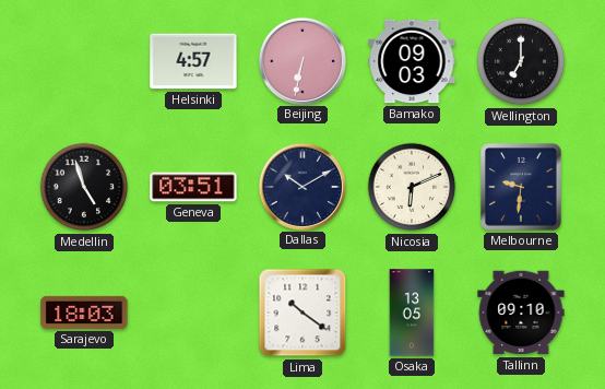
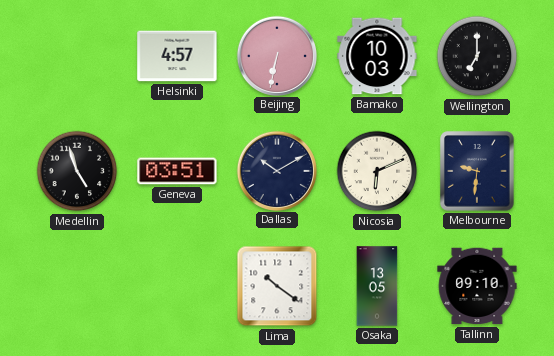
Bamako: 09:03 -> 10:03
Sarajevo: 18:03 -> none
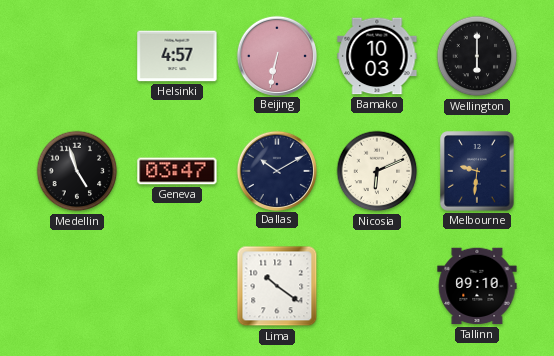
Wellington: 7:00 -> 6:00
Geneva: 03:51 -> 03:47
Osaka: 13:05 -> none
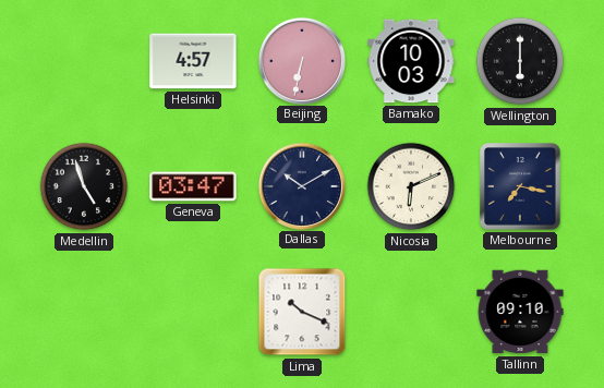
Melbourne: 9:31 -> 7:17
Lima: 10:21 -> 10:19
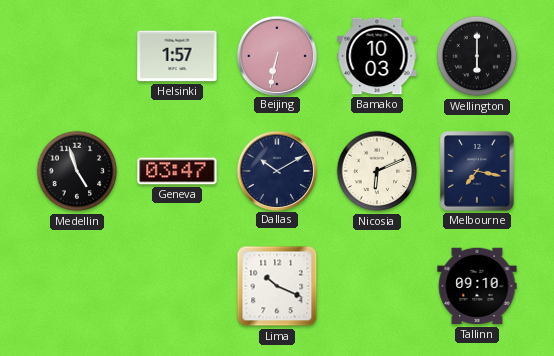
Helsinki: 4:57 -> 1:57
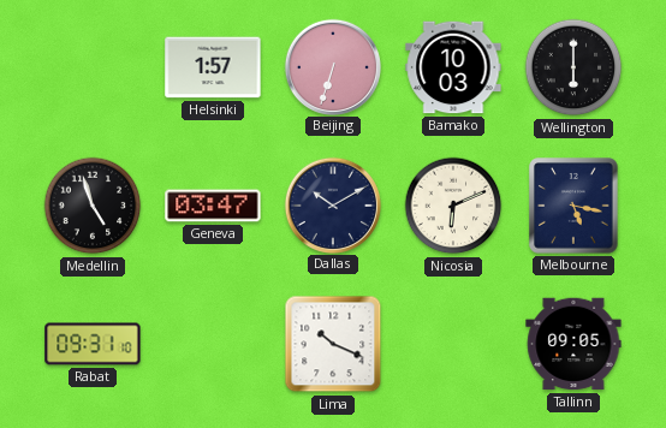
Beijing: 6:32 -> 6:33
Melbourne: 7:17 -> 5:17
Rabat: none -> 09:31
Tallinn: 09:10 -> 09:05
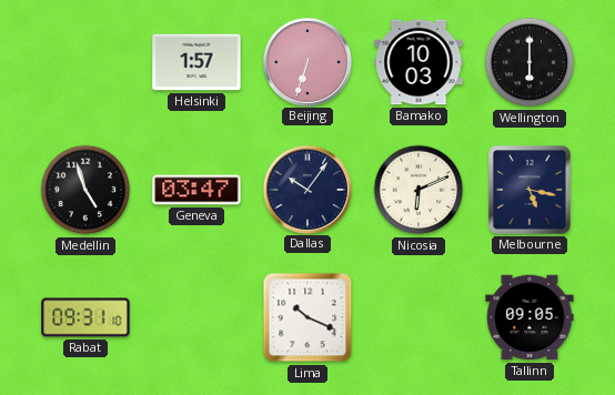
Dallas: 10:10 -> 10:06
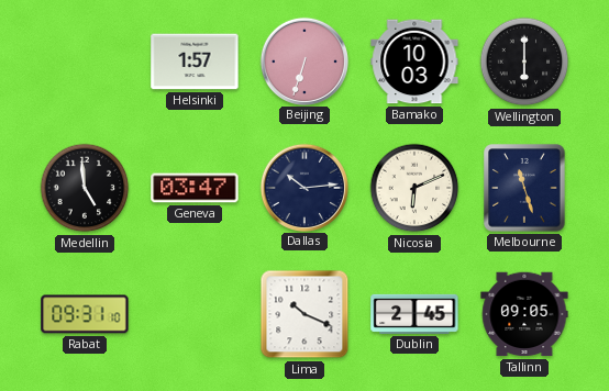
Medellin: 4:57 -> 4:59
Dallas: 10:06 -> 10:14
Melbourne: 5:17 -> 11:27
Dublin: none -> 2:45
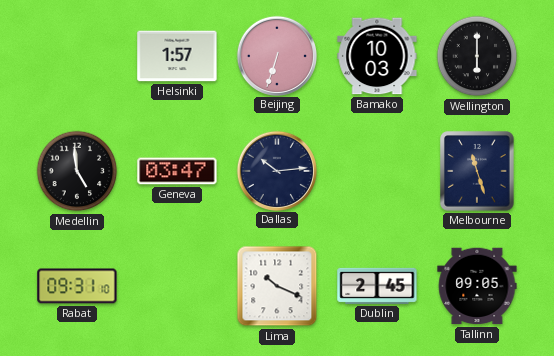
Nicosia: 6:11 -> none
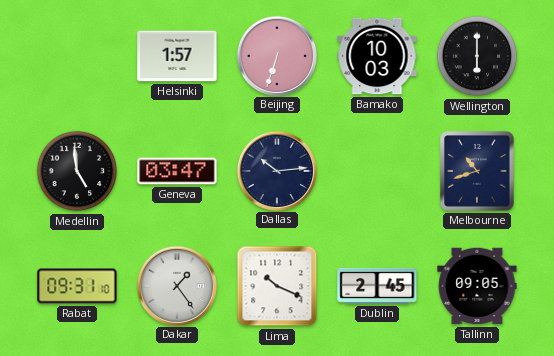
Melbourne: 11:27 -> 10:42
Dakar: none -> 1:24
